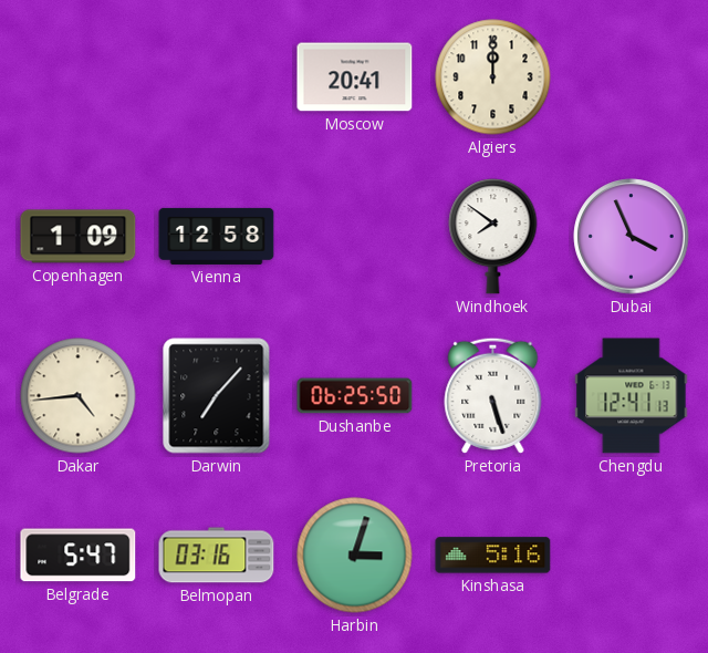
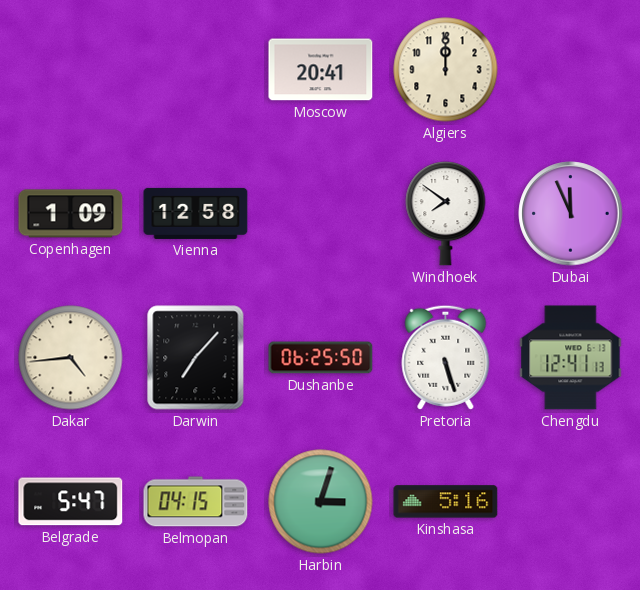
Dubai: 3:56 -> 11:56
Belmopan: 03:16 -> 04:15
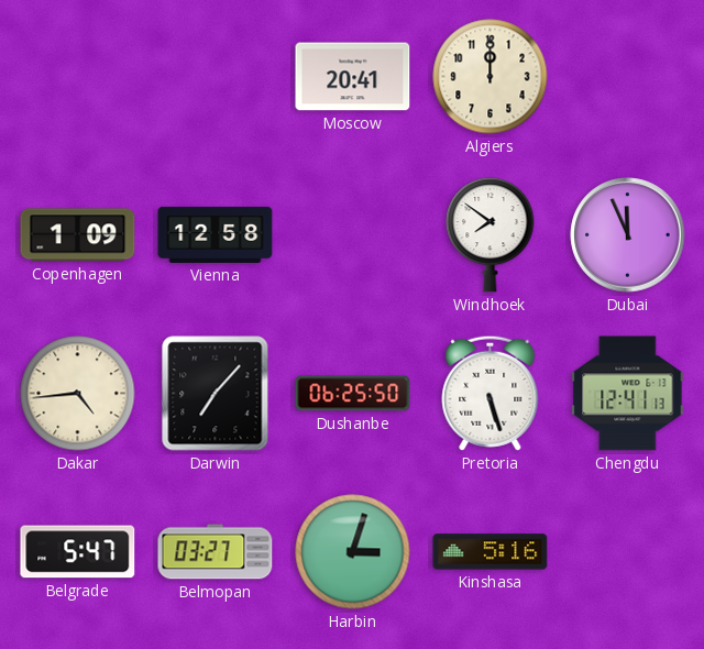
Belmopan: 04:15 -> 03:27
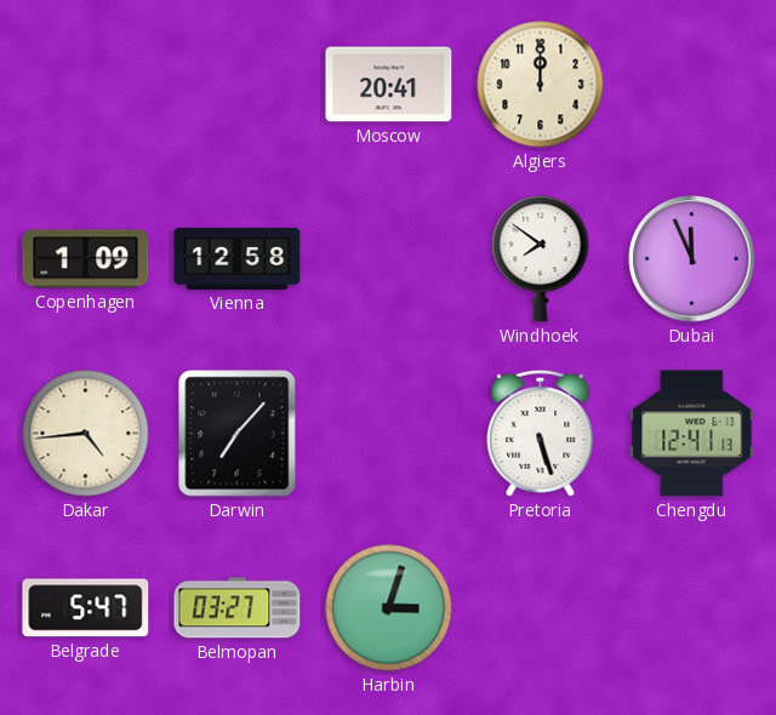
Dushanbe: 06:25 -> none
Kinshasa: 5:16 -> none
